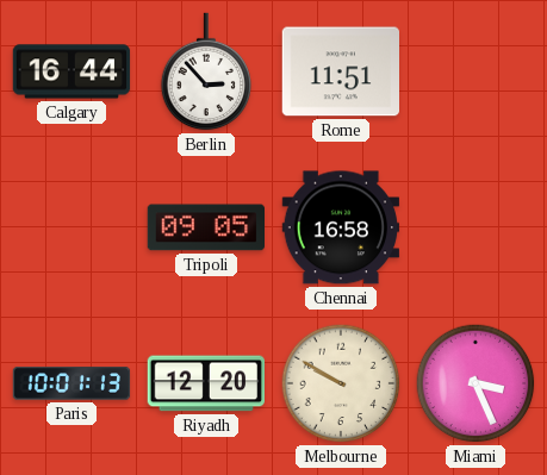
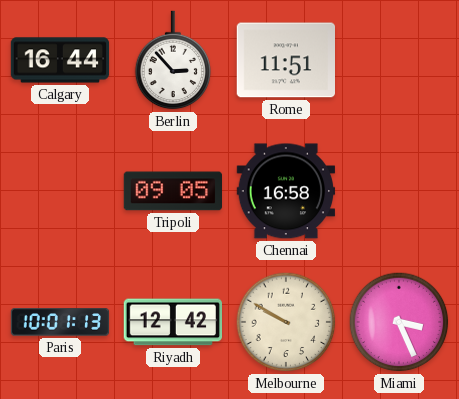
Riyadh: 12:20 -> 12:42
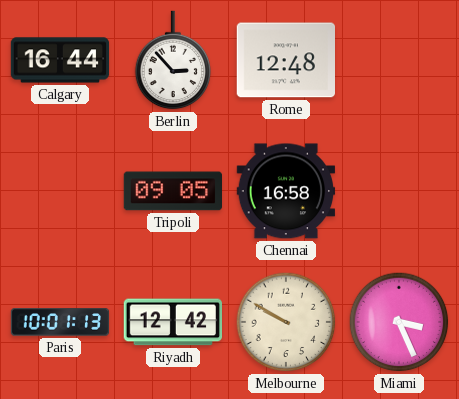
Rome: 11:51 -> 12:48
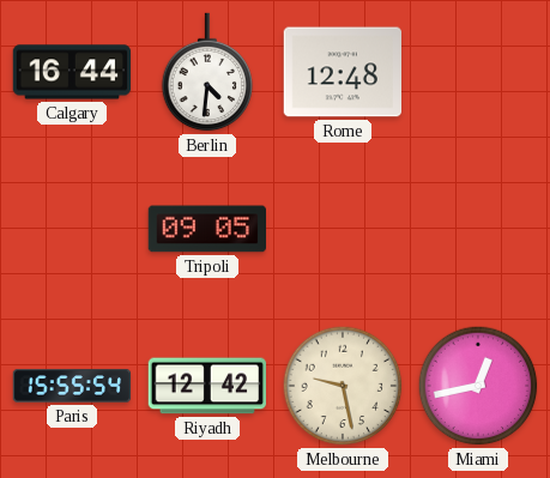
Berlin: 2:53 -> 4:31
Chennai: 16:58 -> none
Paris: 10:01 -> 15:55
Melbourne: 9:50 -> 9:28
Miami: 3:26 -> 12:43
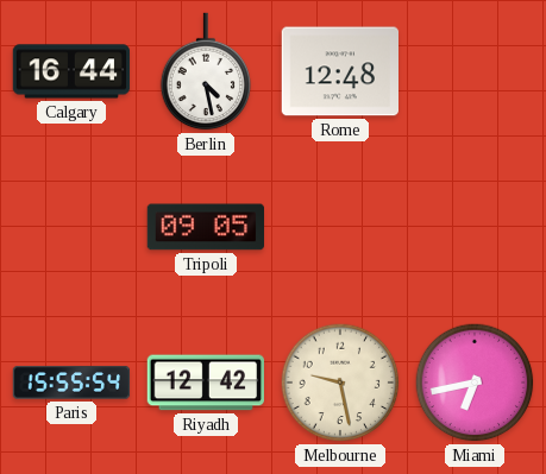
Berlin: 4:31 -> 4:28
Miami: 12:43 -> 6:43
